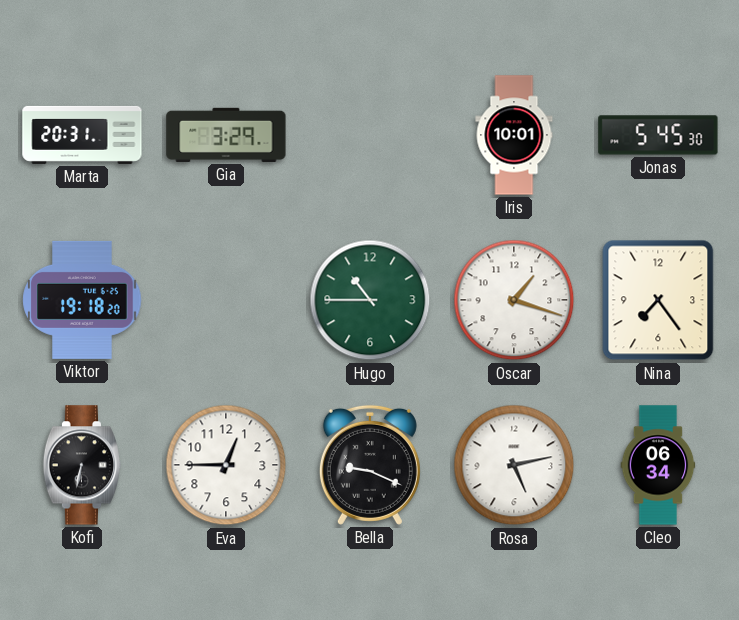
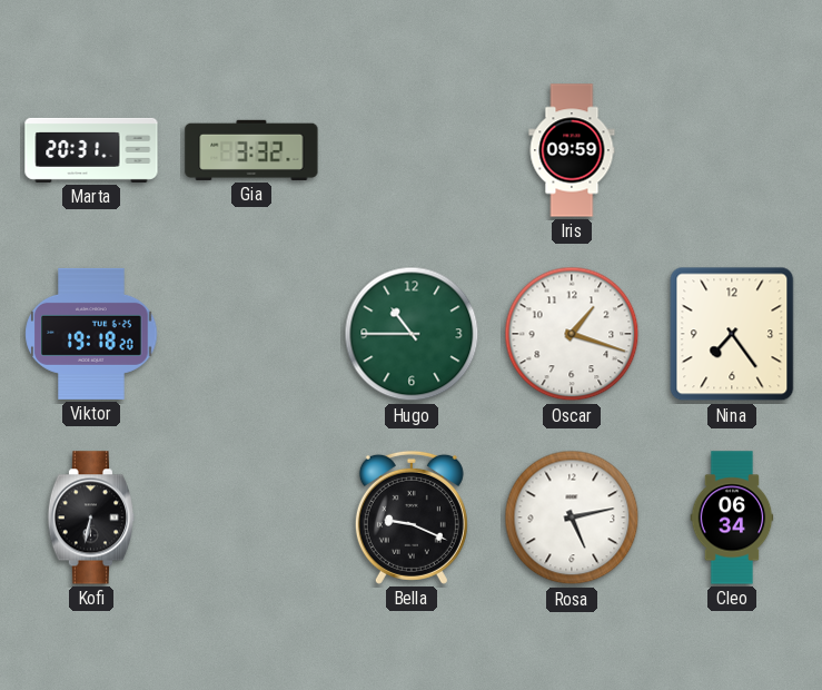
Gia: 3:29 -> 3:32
Iris: 10:01 -> 09:59
Jonas: 5:45 -> none
Eva: 12:45 -> none
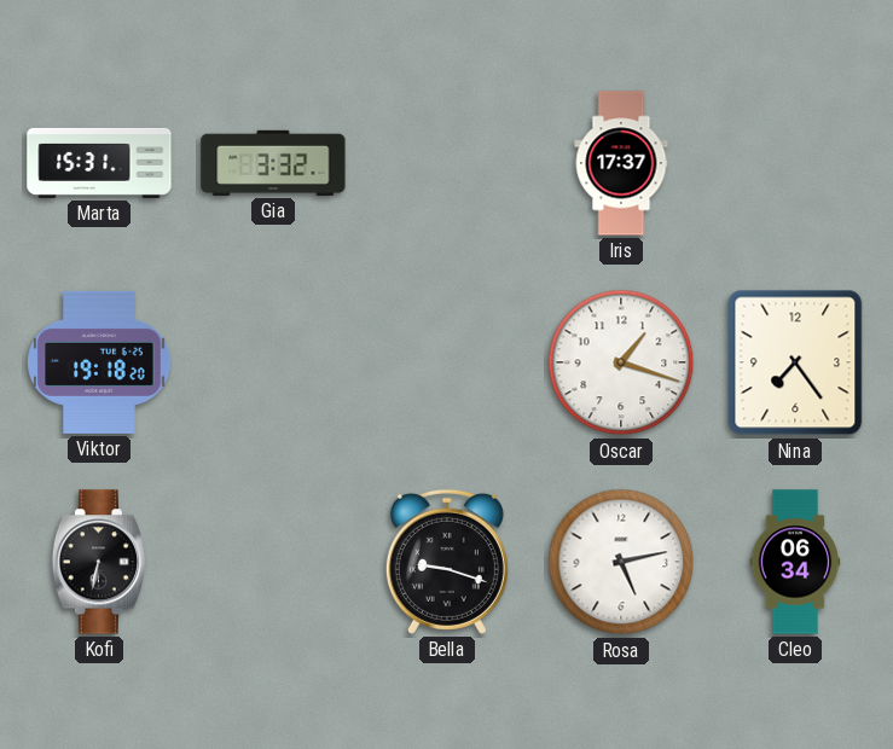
Marta: 20:31 -> 15:31
Iris: 09:59 -> 17:37
Hugo: 10:45 -> none
Bella: 9:19 -> 9:18
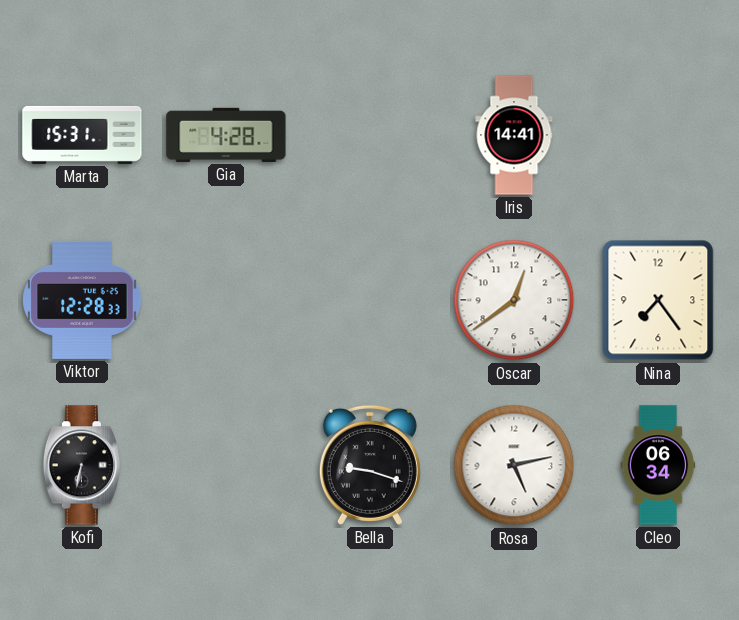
Gia: 3:32 -> 4:28
Iris: 17:37 -> 14:41
Viktor: 19:18 -> 12:28
Oscar: 1:18 -> 12:39
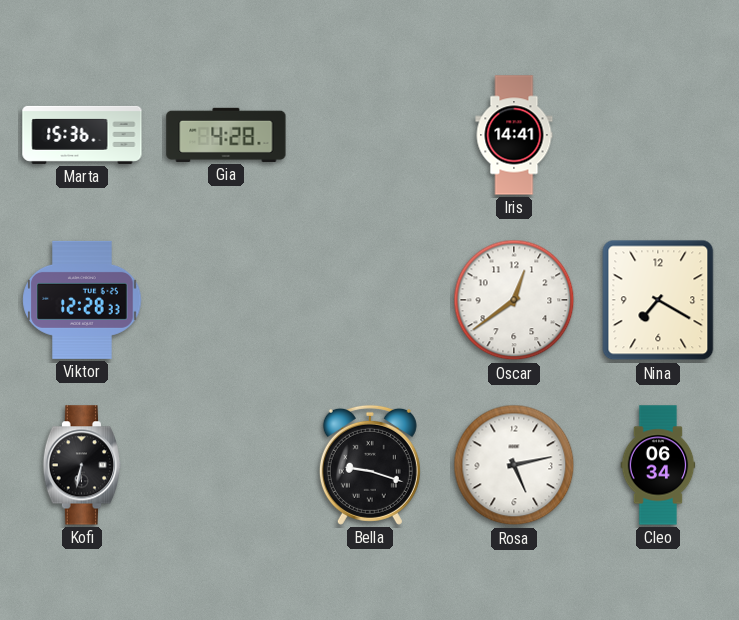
Marta: 15:31 -> 15:36
Nina: 7:24 -> 7:20
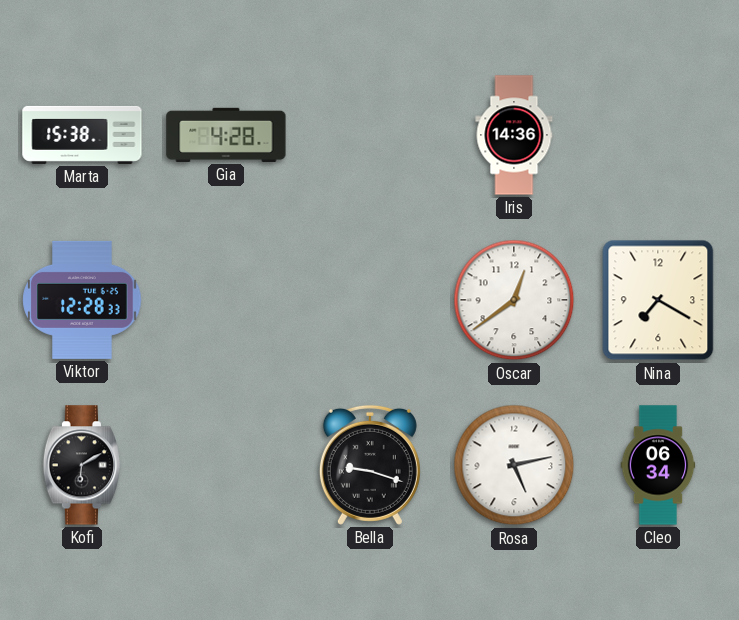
Marta: 15:36 -> 15:38
Iris: 14:41 -> 14:36
Kofi: 6:32 -> 6:10
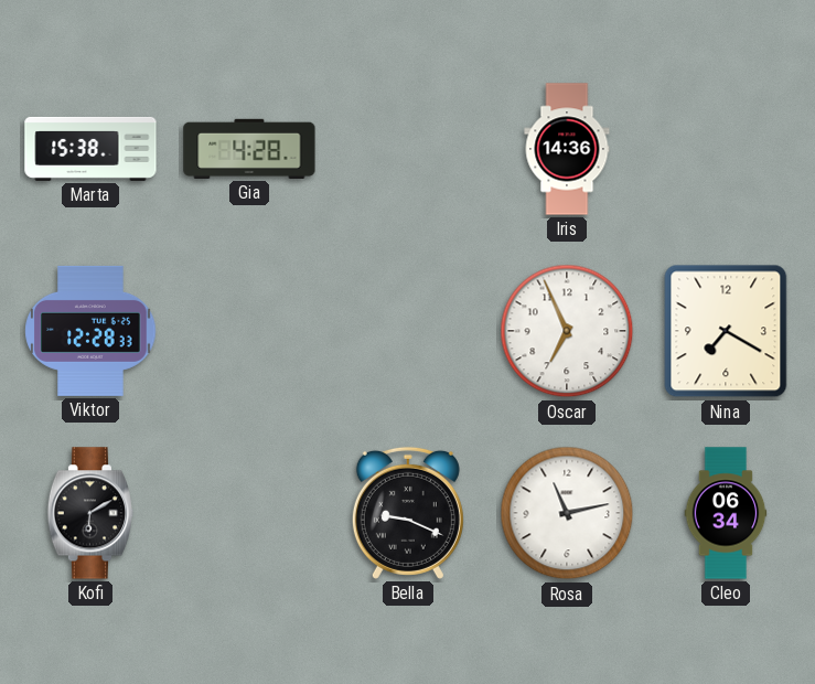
Oscar: 12:39 -> 6:56
Bella: 9:18 -> 9:19
Rosa: 5:13 -> 11:13
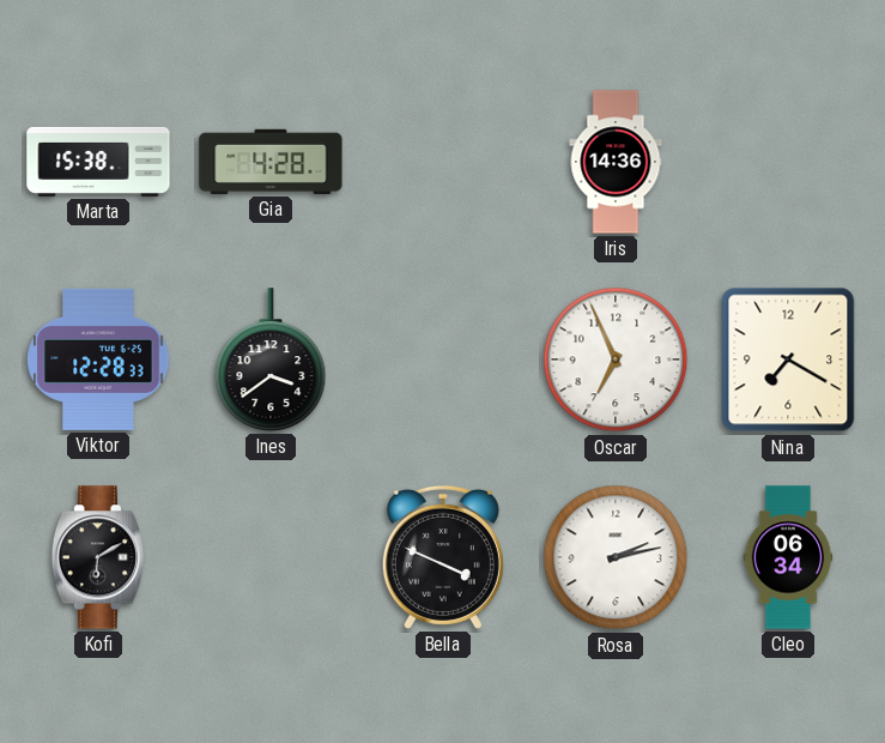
Ines: none -> 3:39
Bella: 9:19 -> 3:49
Rosa: 11:13 -> 2:13
